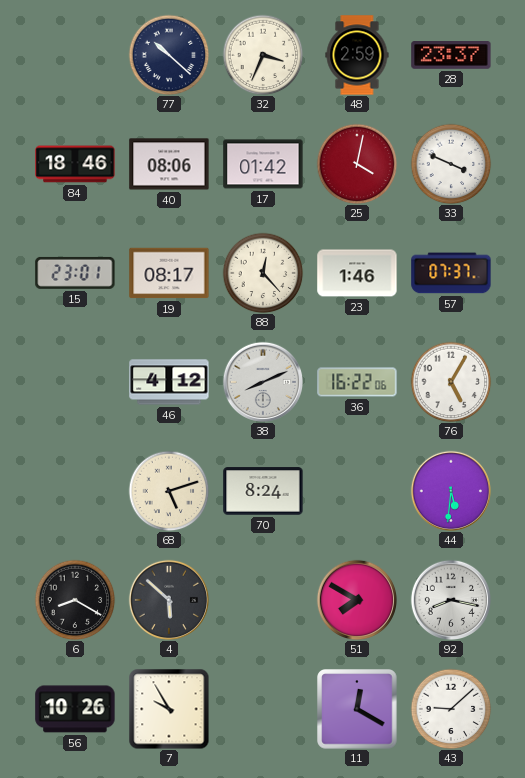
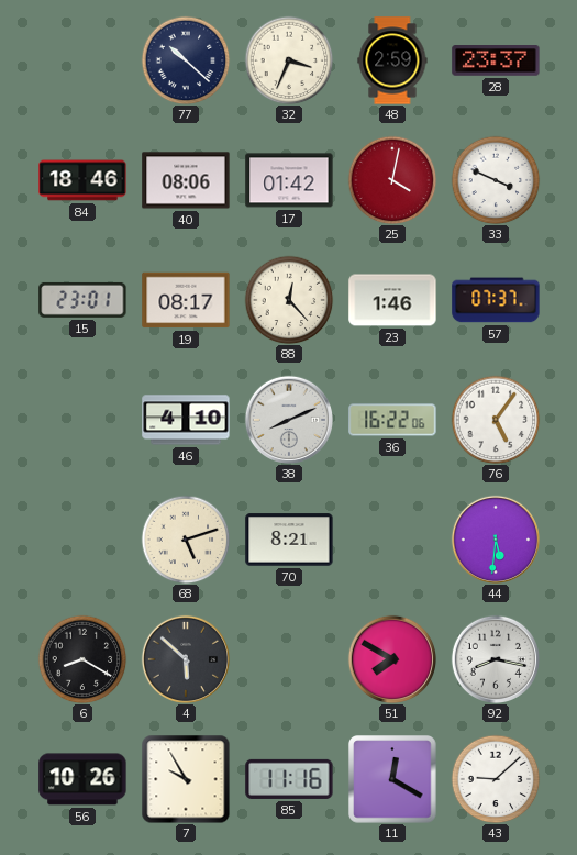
46: 4:12 -> 4:10
76: 5:05 -> 5:06
70: 8:24 -> 8:21
85: none -> 11:16
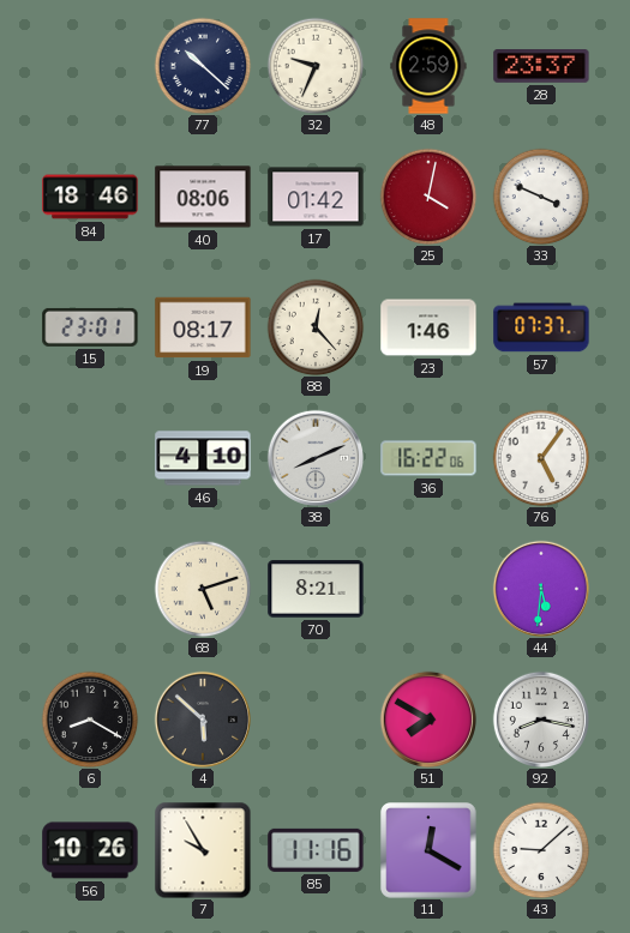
32: 3:34 -> 9:34
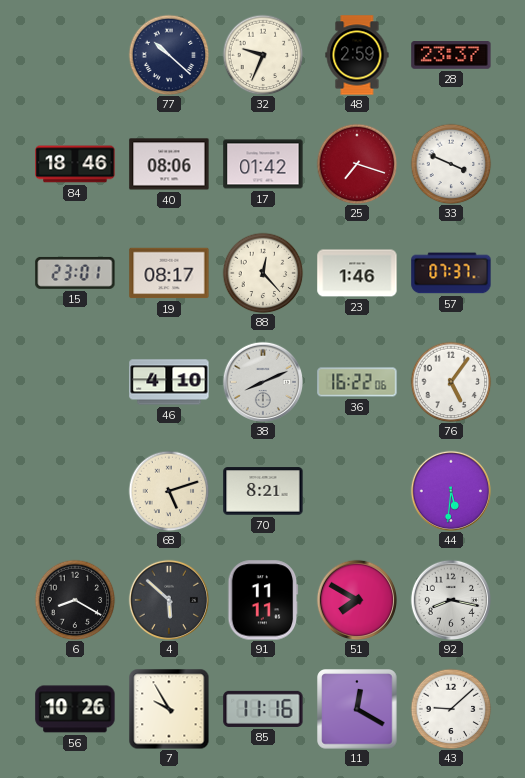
25: 4:02 -> 7:18
91: none -> 11:11
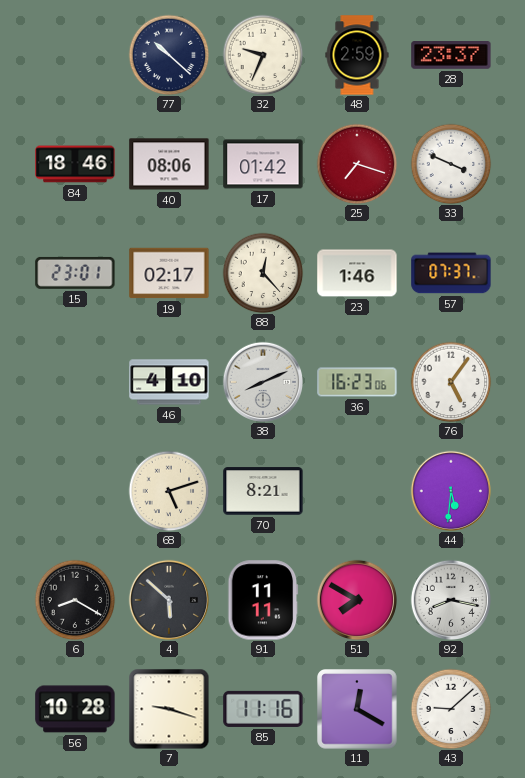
19: 08:17 -> 02:17
36: 16:22 -> 16:23
56: 10:26 -> 10:28
7: 9:55 -> 9:18
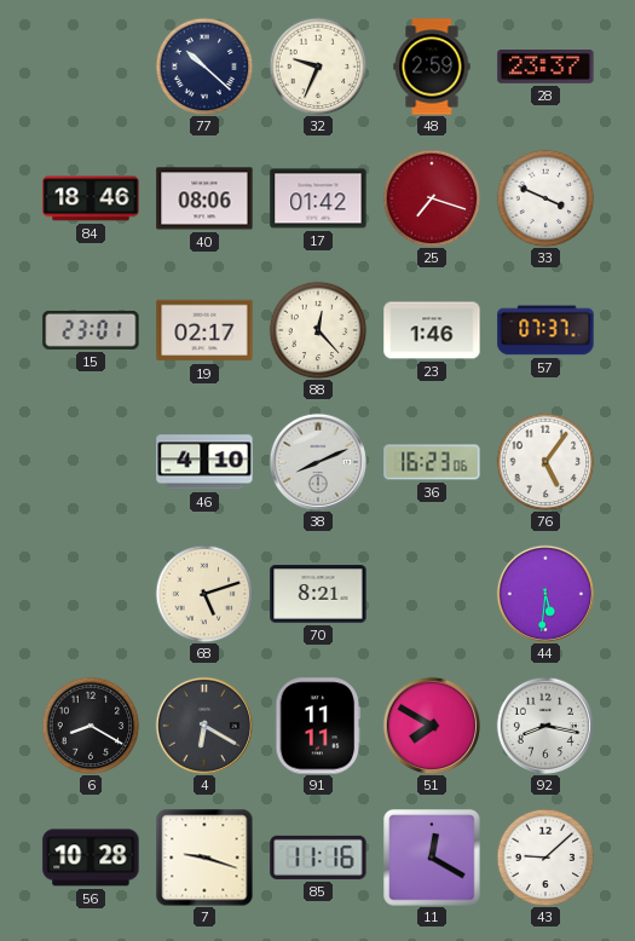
4: 5:52 -> 6:20
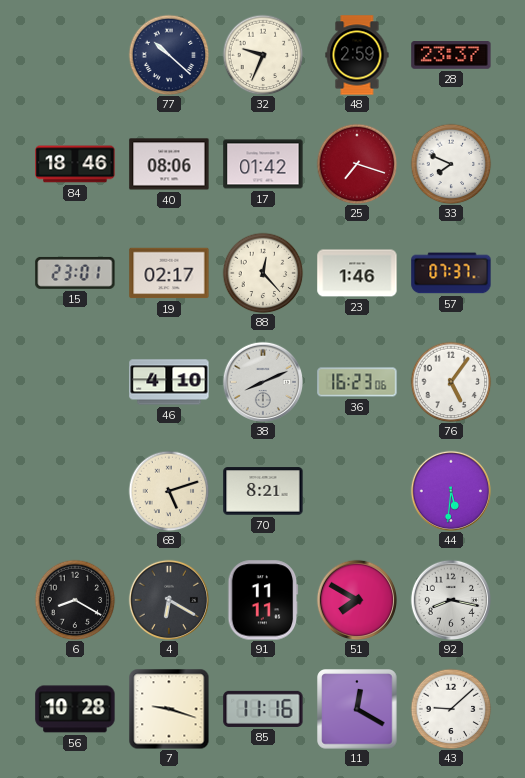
33: 3:49 -> 7:49
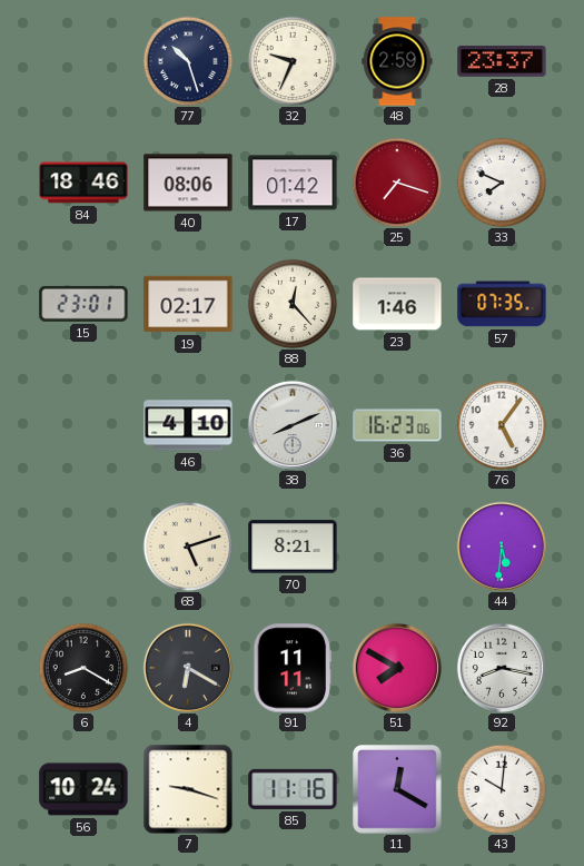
77: 10:22 -> 10:27
57: 07:37 -> 07:35
56: 10:28 -> 10:24
43: 9:08 -> 10:01
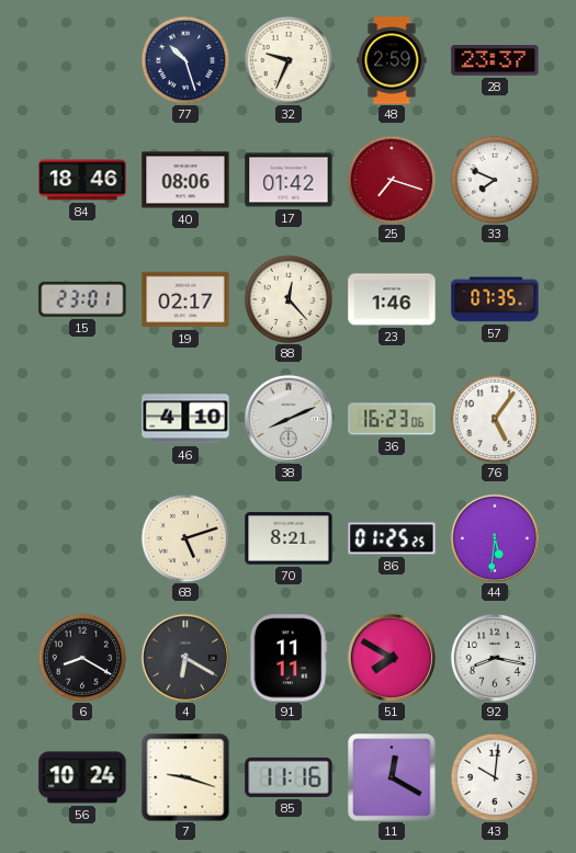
86: none -> 01:25
